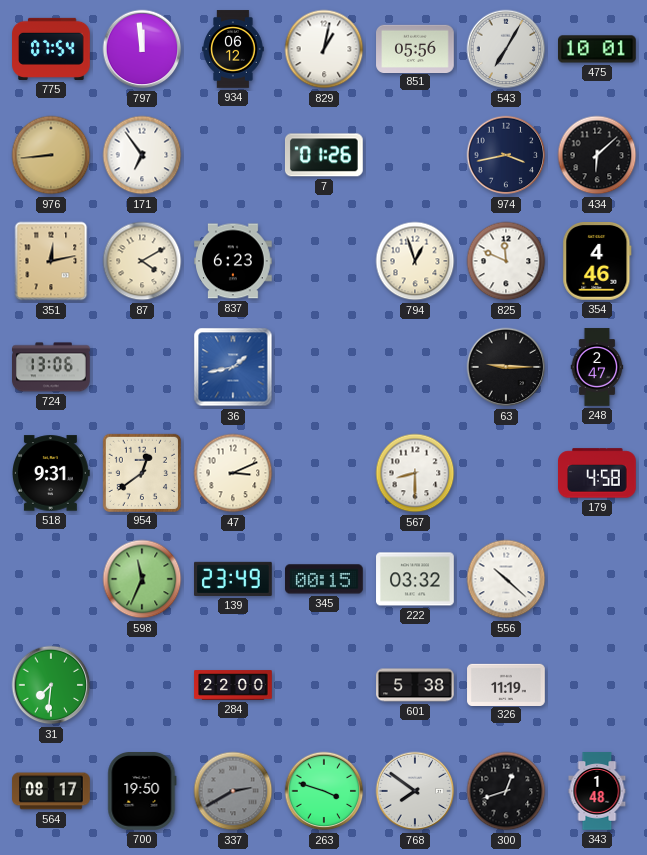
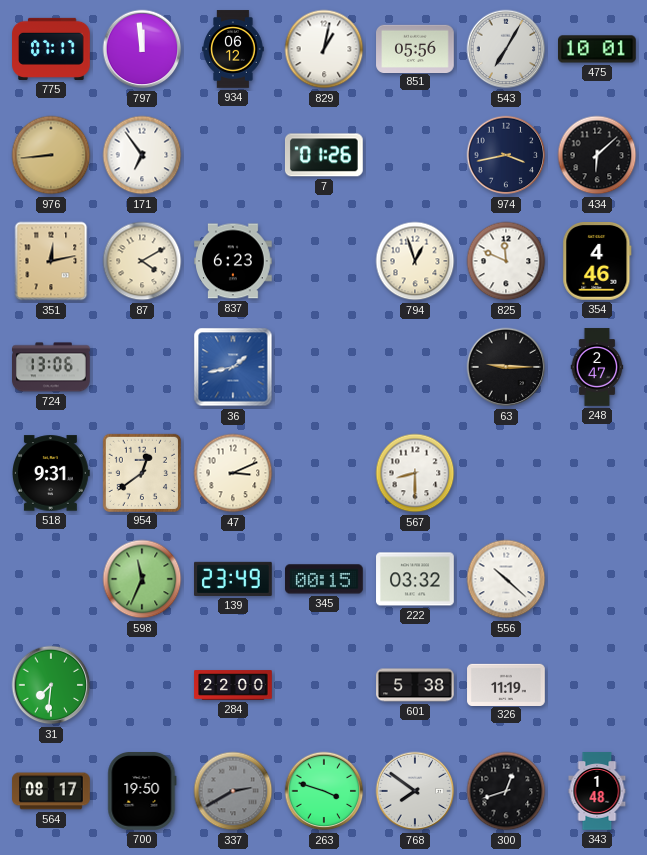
775: 07:54 -> 07:17
179: 4:58 -> none
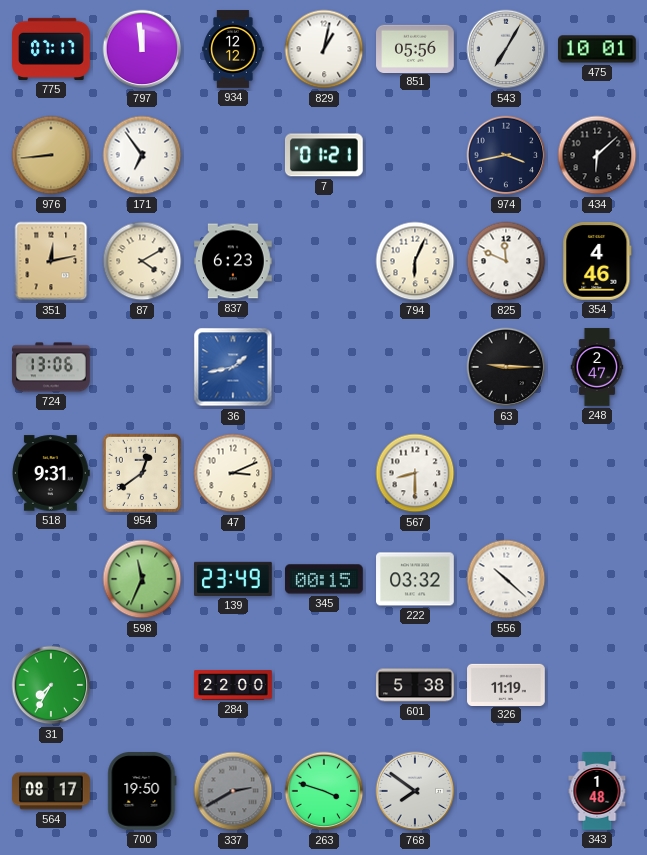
934: 06:12 -> 12:12
7: 01:26 -> 01:21
794: 12:57 -> 6:04
31: 7:31 -> 7:35
300: 12:42 -> none
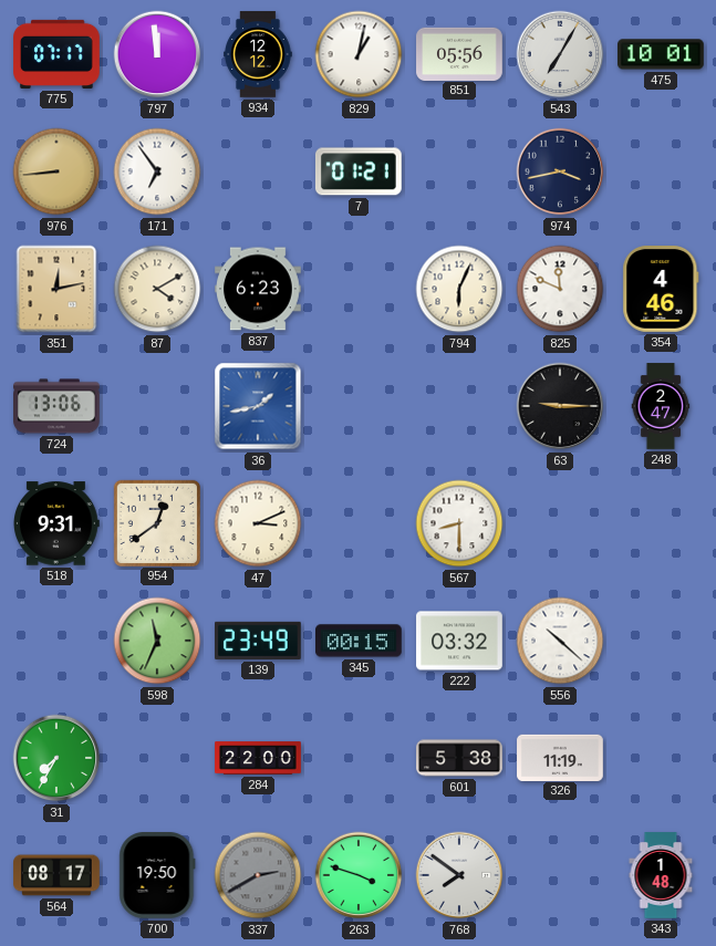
434: 6:08 -> none
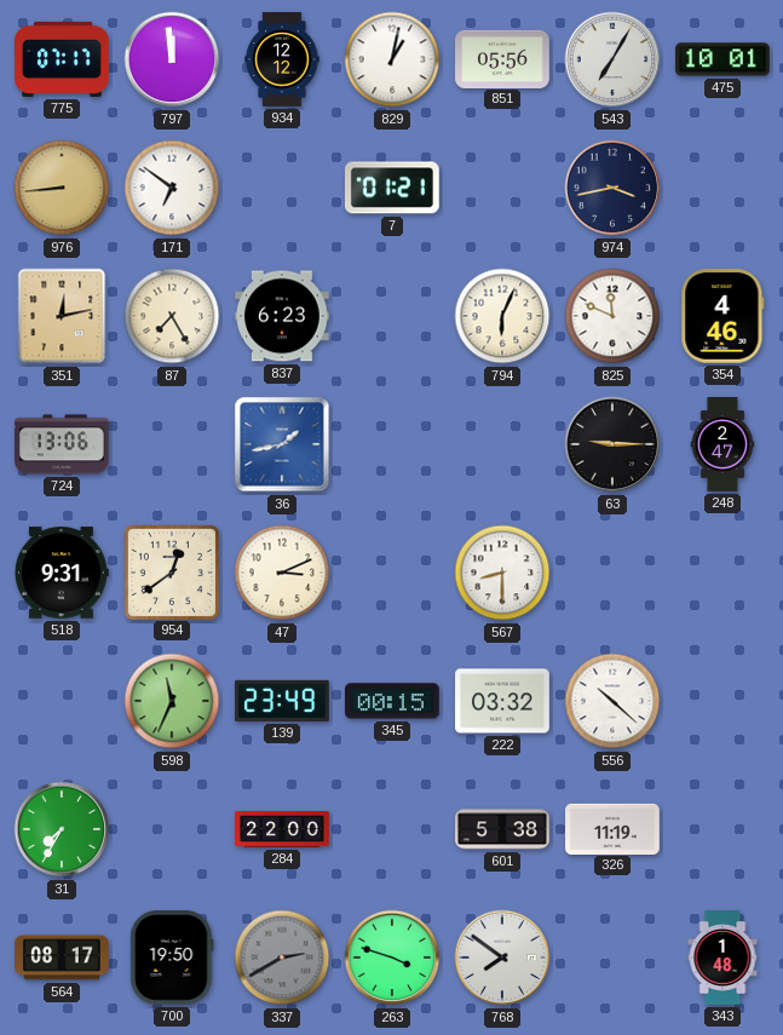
171: 6:54 -> 6:51
87: 4:10 -> 7:25
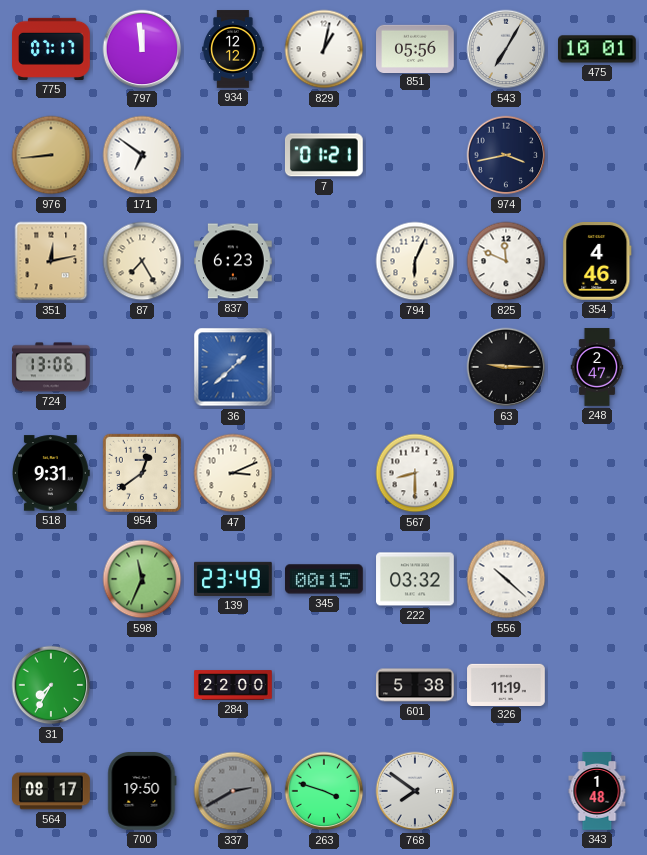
36: 1:43 -> 1:38
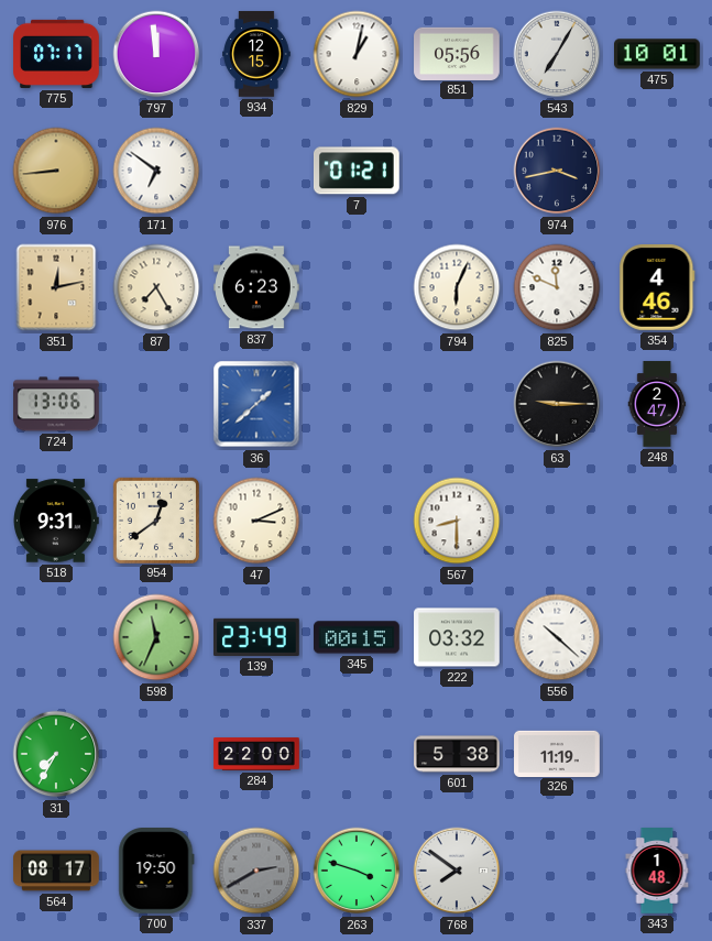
934: 12:12 -> 12:15
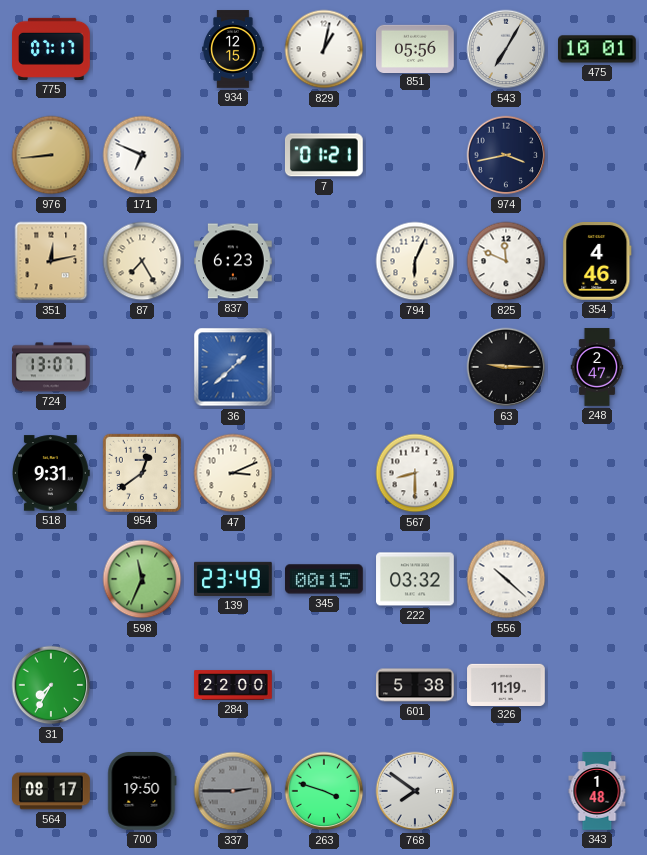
797: 11:59 -> none
171: 6:51 -> 6:49
724: 13:06 -> 13:07
337: 2:40 -> 2:45
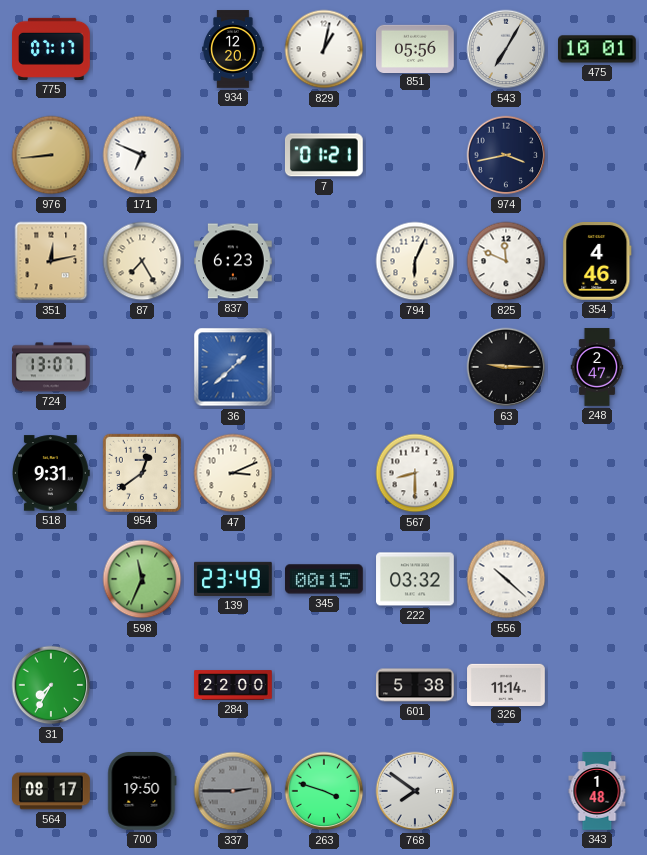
934: 12:15 -> 12:20
326: 11:19 -> 11:14
